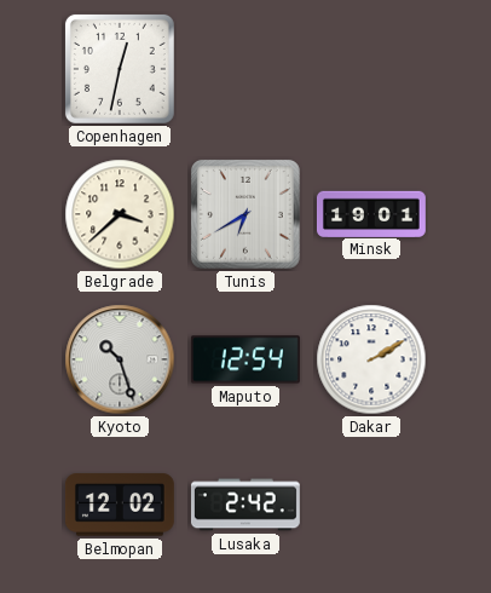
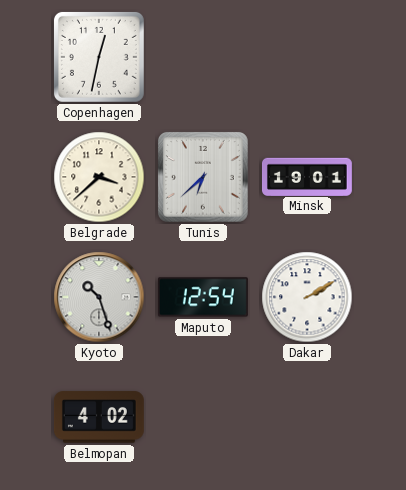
Tunis: 6:40 -> 6:38
Belmopan: 12:02 -> 4:02
Lusaka: 2:42 -> none
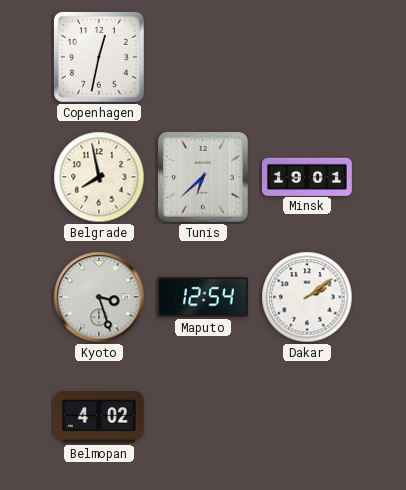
Belgrade: 3:38 -> 7:58
Kyoto: 10:27 -> 3:27
Dakar: 2:10 -> 2:09
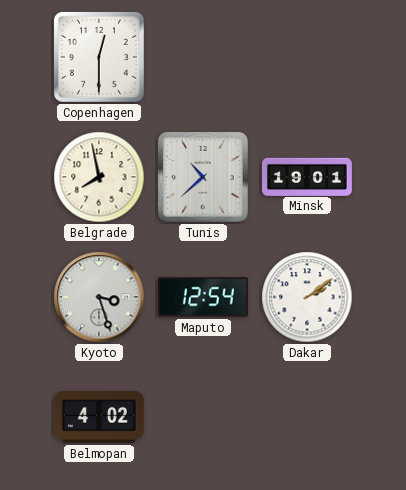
Copenhagen: 12:32 -> 12:30
Tunis: 6:38 -> 10:38
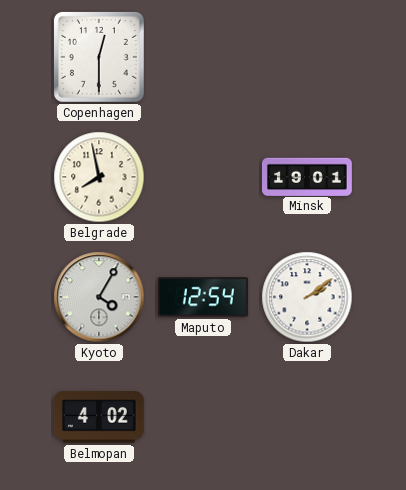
Tunis: 10:38 -> none
Kyoto: 3:27 -> 4:05
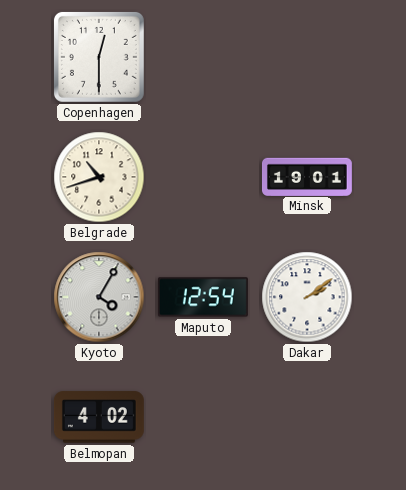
Belgrade: 7:58 -> 10:42
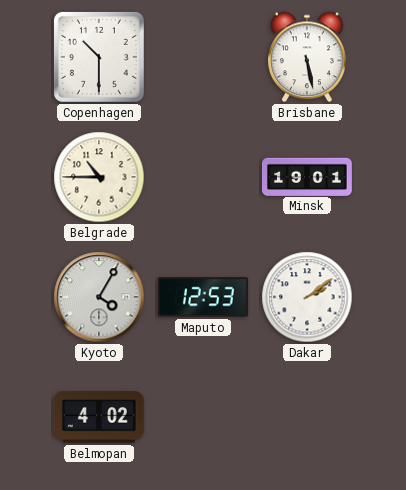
Copenhagen: 12:30 -> 10:30
Brisbane: none -> 5:28
Belgrade: 10:42 -> 10:45
Maputo: 12:54 -> 12:53
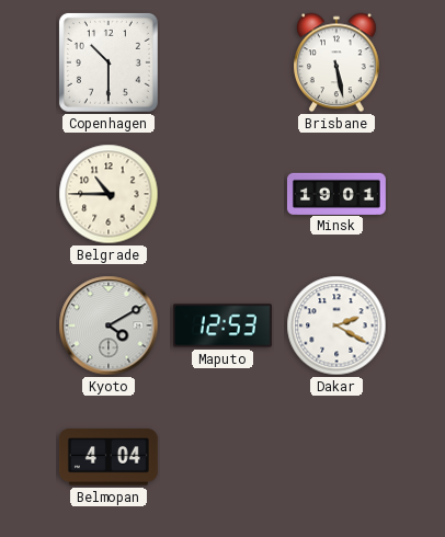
Kyoto: 4:05 -> 4:10
Dakar: 2:09 -> 2:20
Belmopan: 4:02 -> 4:04
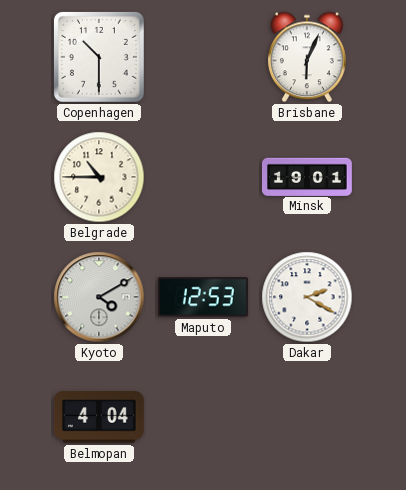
Brisbane: 5:28 -> 6:04
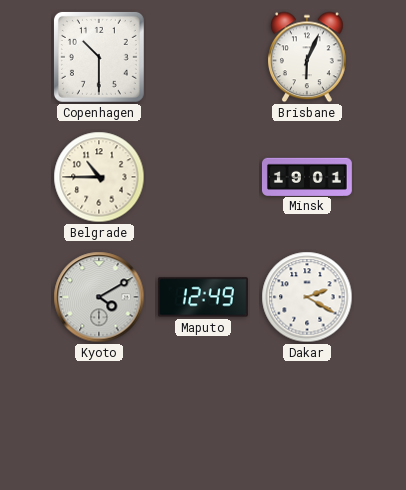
Maputo: 12:53 -> 12:49
Belmopan: 4:04 -> none
